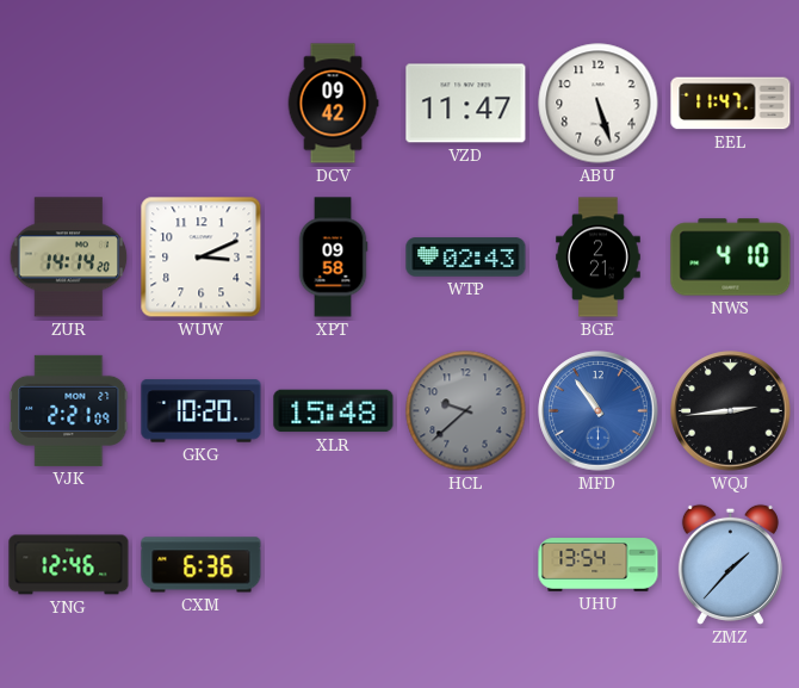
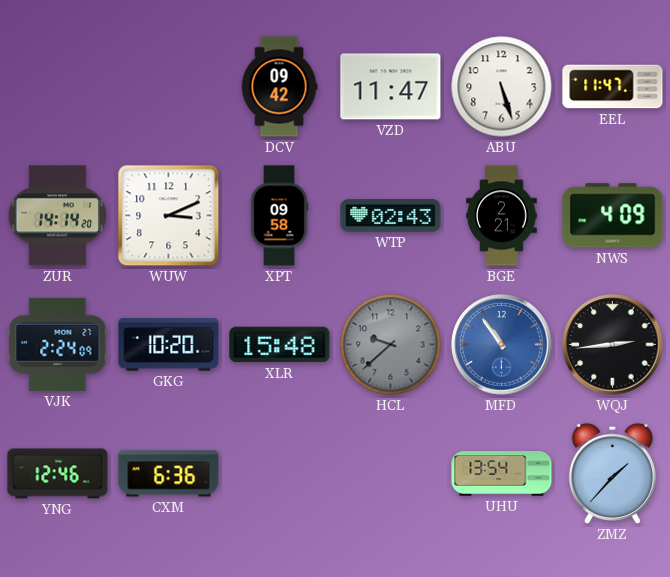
NWS: 4:10 -> 4:09
VJK: 2:21 -> 2:24
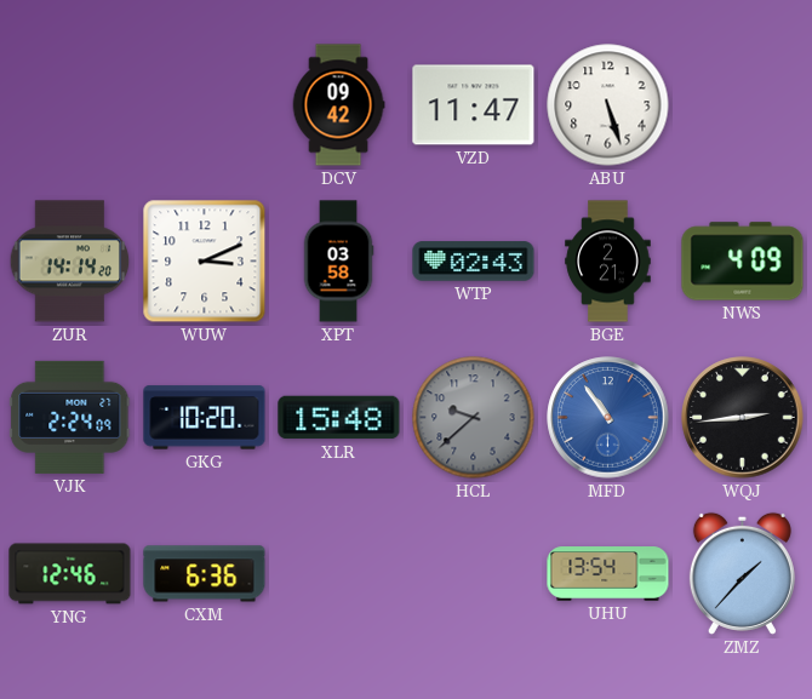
EEL: 11:47 -> none
XPT: 09:58 -> 03:58
